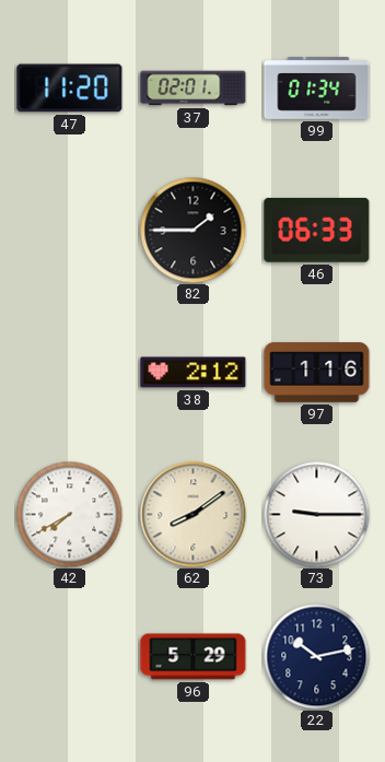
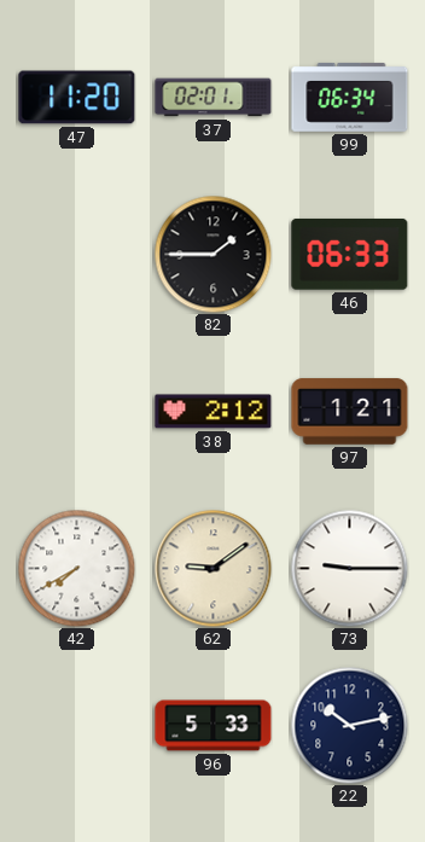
99: 01:34 -> 06:34
97: 1:16 -> 1:21
62: 8:09 -> 9:09
96: 5:29 -> 5:33
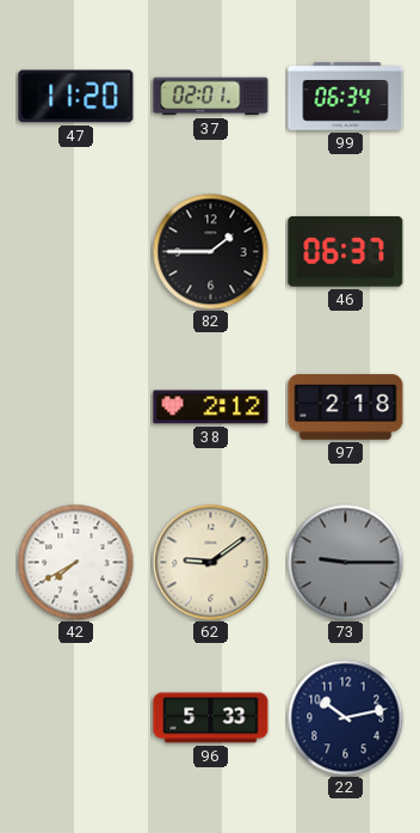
46: 06:33 -> 06:37
97: 1:21 -> 2:18
73 dial: white -> grey
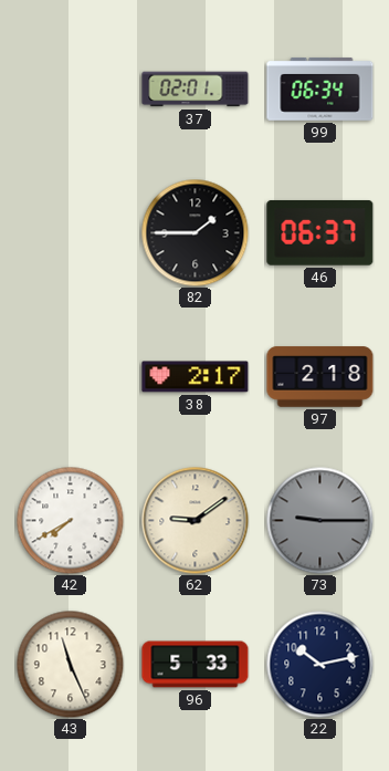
47: 11:20 -> none
38: 2:12 -> 2:17
43: none -> 11:26
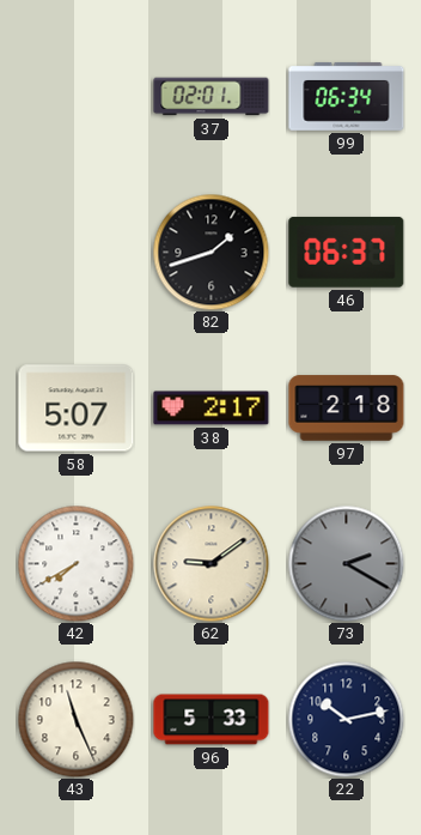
82: 1:45 -> 1:42
58: none -> 5:07
73: 9:15 -> 2:20
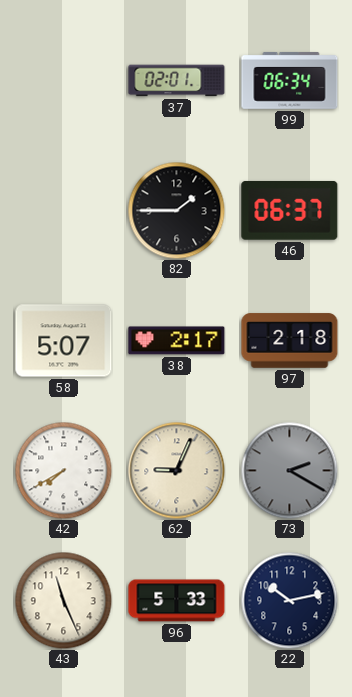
82: 1:42 -> 1:45
62: 9:09 -> 9:04
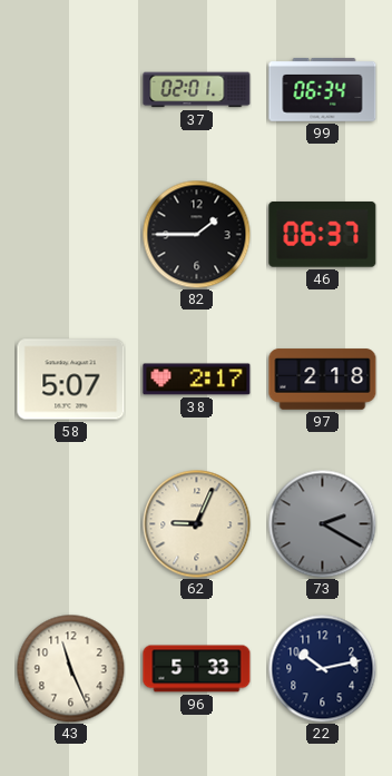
42: 7:40 -> none
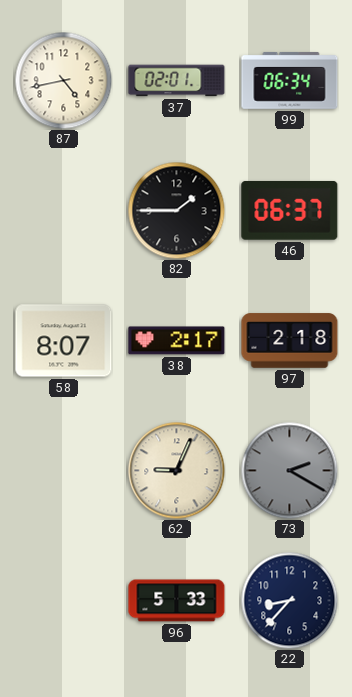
87: none -> 4:43
58: 5:07 -> 8:07
43: 11:26 -> none
22: 10:13 -> 8:37
